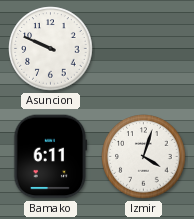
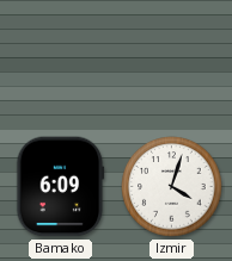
Asuncion: 9:49 -> none
Bamako: 6:11 -> 6:09
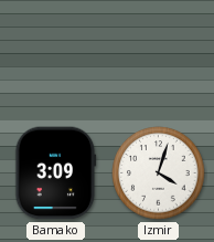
Bamako: 6:09 -> 3:09
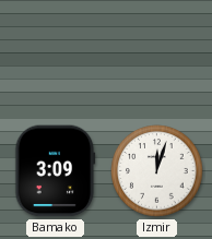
Izmir: 4:03 -> 12:03
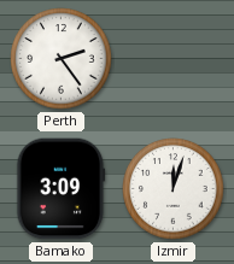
Perth: none -> 2:24
